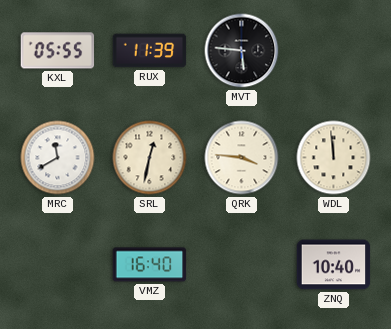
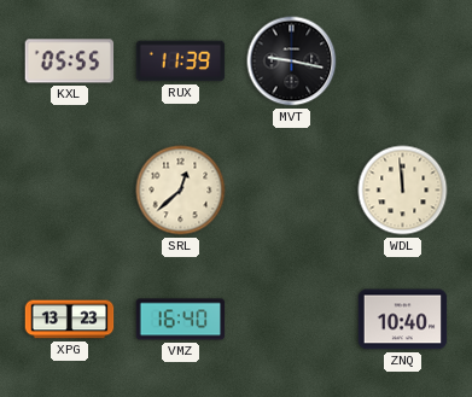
MVT: 5:46 -> 9:17
MRC: 11:40 -> none
SRL: 12:32 -> 12:38
QRK: 3:46 -> none
XPG: none -> 13:23
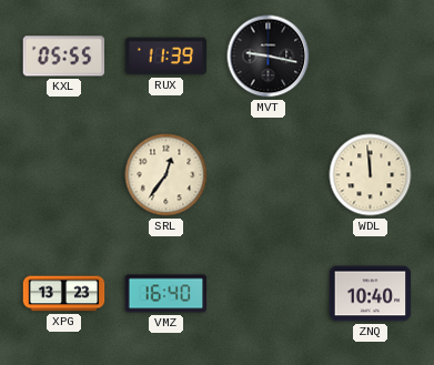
SRL: 12:38 -> 12:36
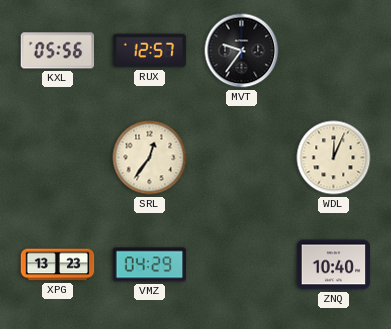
KXL: 05:55 -> 05:56
RUX: 11:39 -> 12:57
MVT: 9:17 -> 9:36
WDL: 11:59 -> 12:04
VMZ: 16:40 -> 04:29
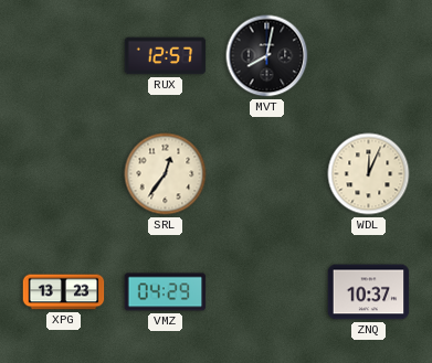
KXL: 05:56 -> none
MVT: 9:36 -> 8:02
ZNQ: 10:40 -> 10:37
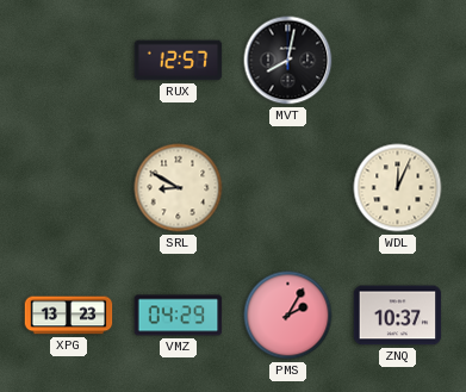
SRL: 12:36 -> 8:50
PMS: none -> 2:05
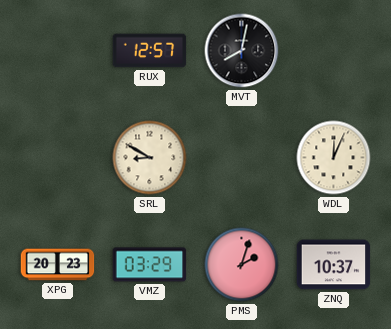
XPG: 13:23 -> 20:23
VMZ: 04:29 -> 03:29
PMS: 2:05 -> 2:03
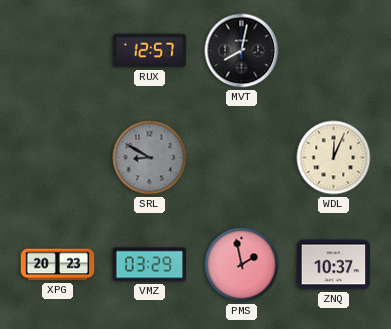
SRL dial: cream -> grey
PMS: 2:03 -> 1:58
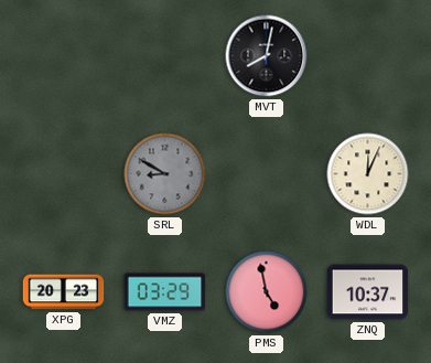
RUX: 12:57 -> none
PMS: 1:58 -> 4:58
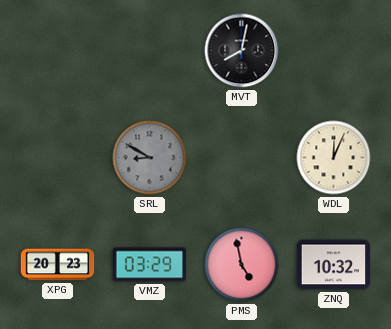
ZNQ: 10:37 -> 10:32
